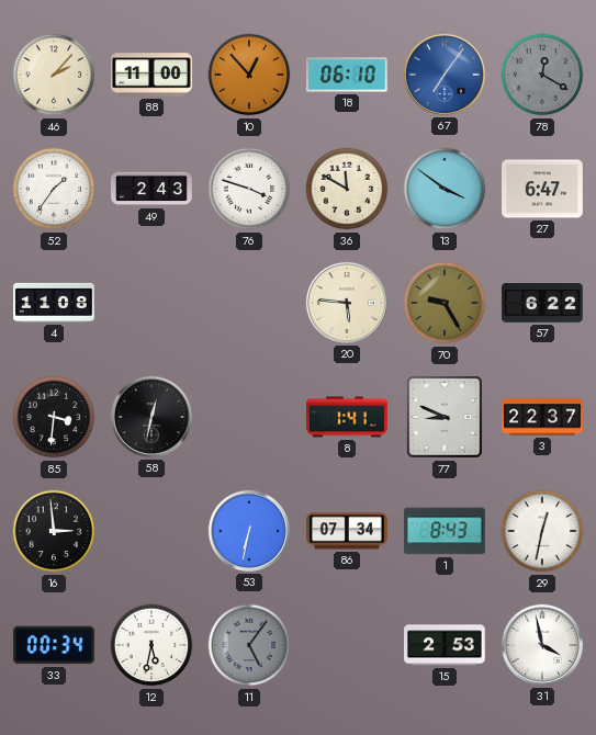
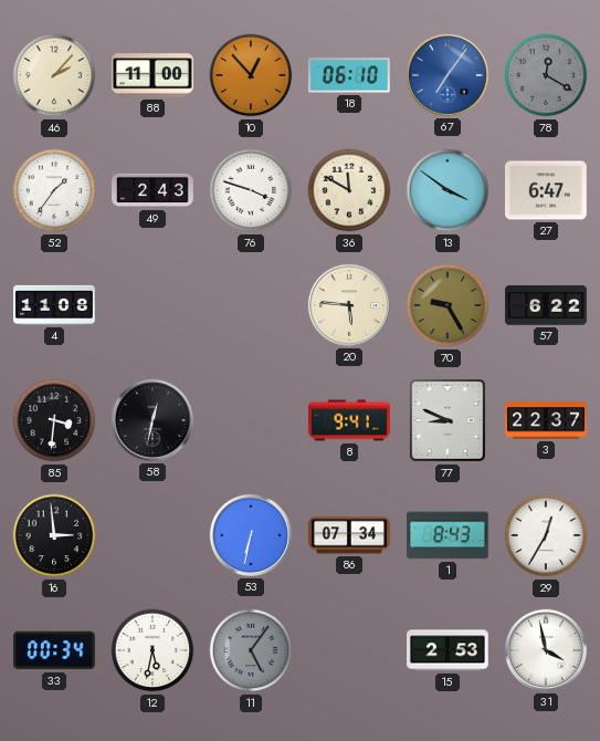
8: 1:41 -> 9:41
29: 12:32 -> 12:35
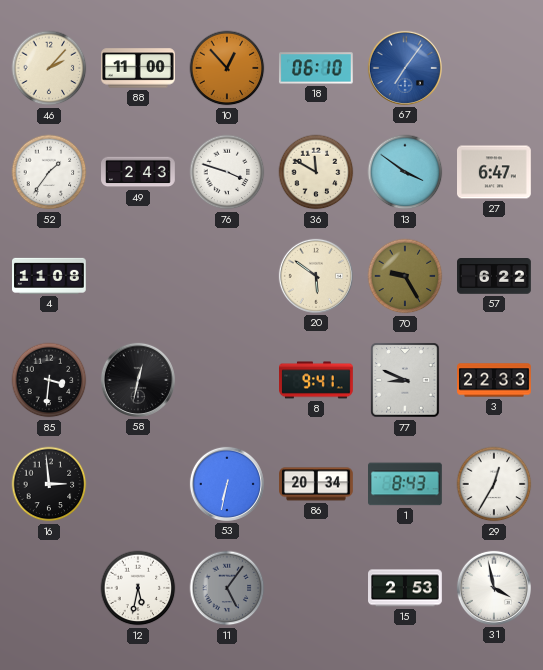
78: 12:20 -> none
20: 5:46 -> 5:51
3: 22:37 -> 22:33
86: 07:34 -> 20:34
33: 00:34 -> none
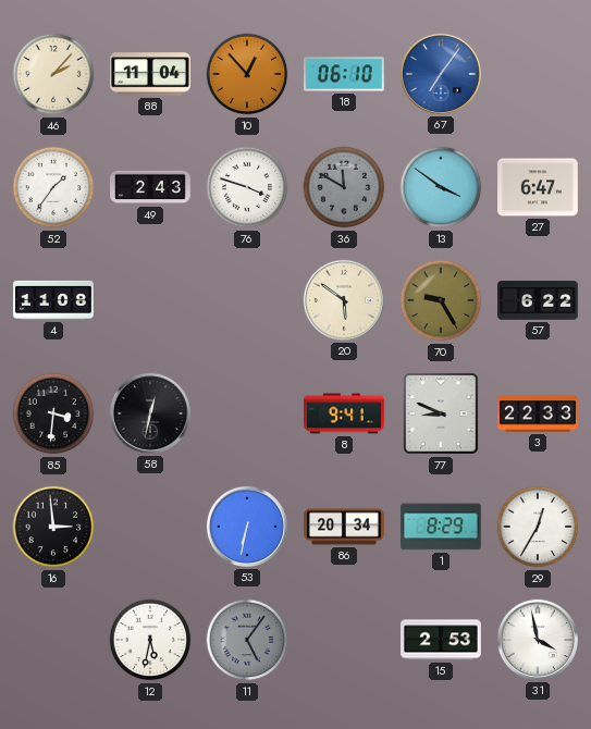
88: 11:00 -> 11:04
36 dial: cream -> grey
1: 8:43 -> 8:29
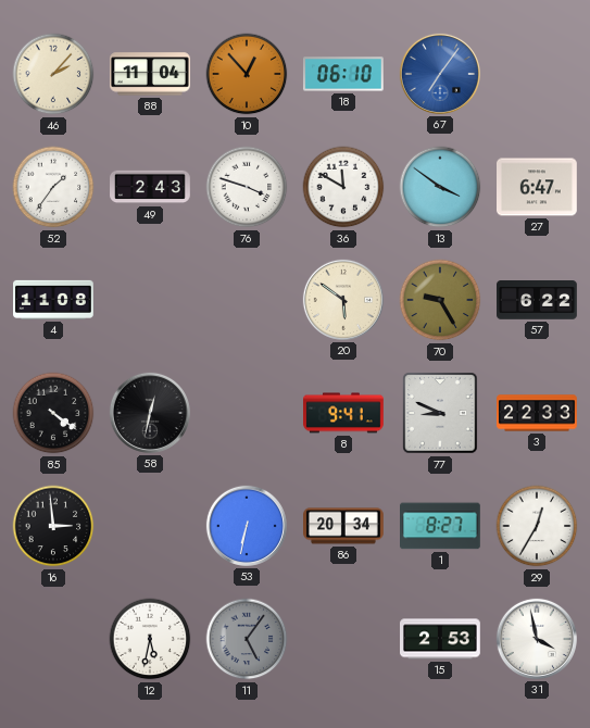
36 dial: grey -> white
85: 3:31 -> 4:21
1: 8:29 -> 8:27
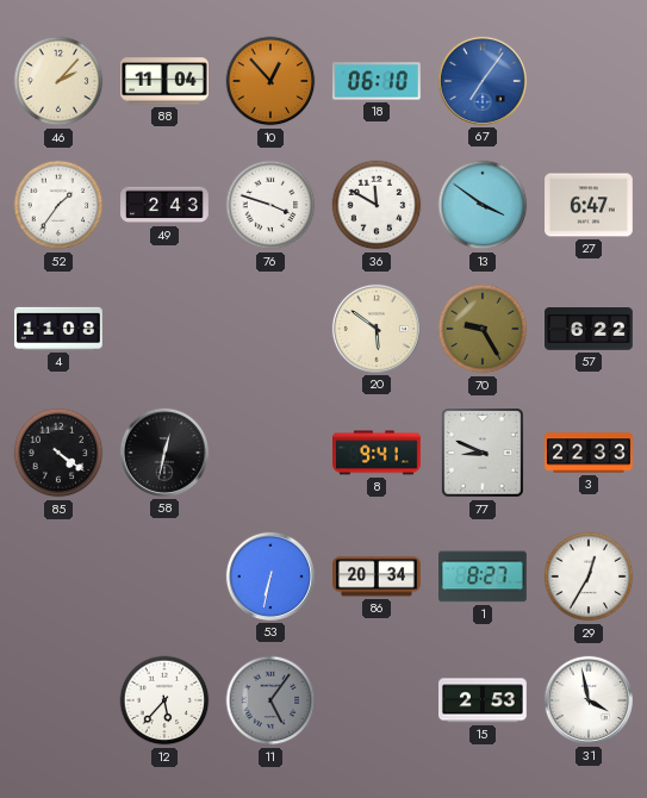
16: 2:59 -> none
12: 5:32 -> 5:37
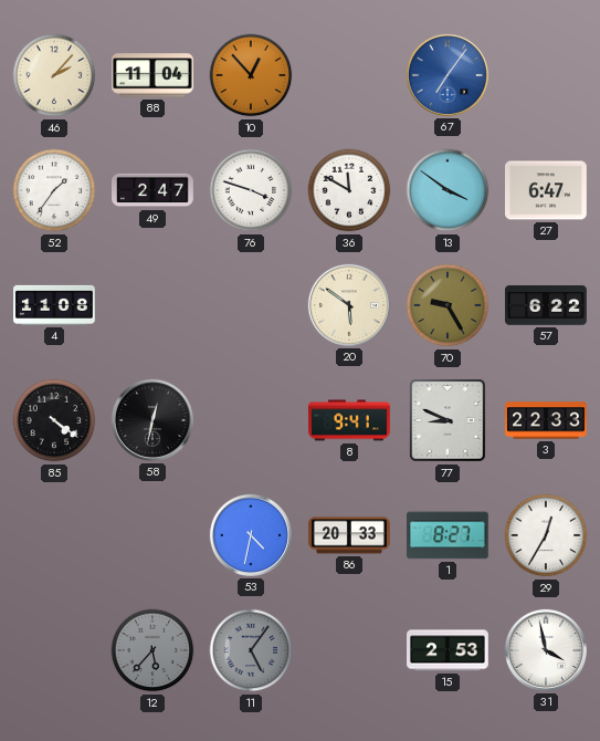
18: 06:10 -> none
49: 2:43 -> 2:47
53: 6:32 -> 4:32
86: 20:34 -> 20:33
12 dial: white -> grey
